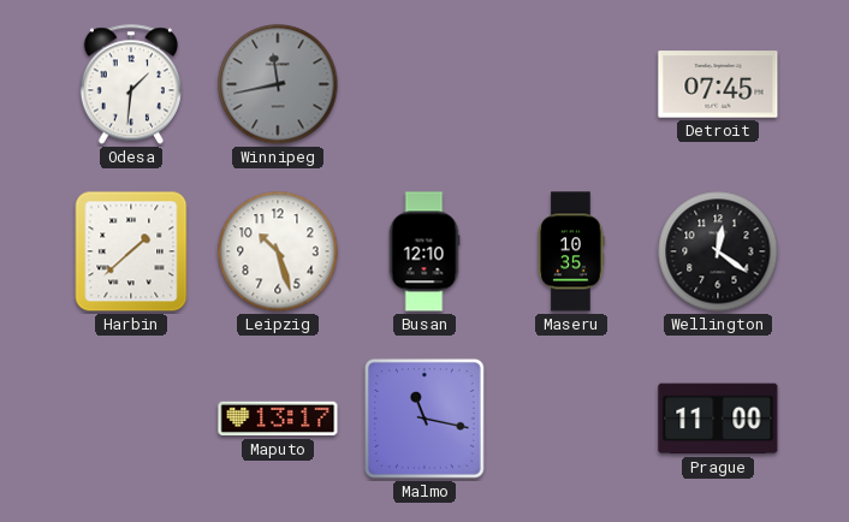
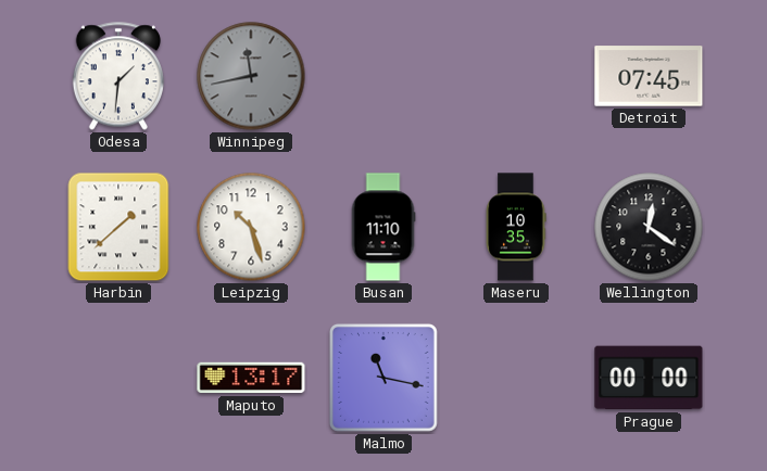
Busan: 12:10 -> 11:10
Prague: 11:00 -> 00:00
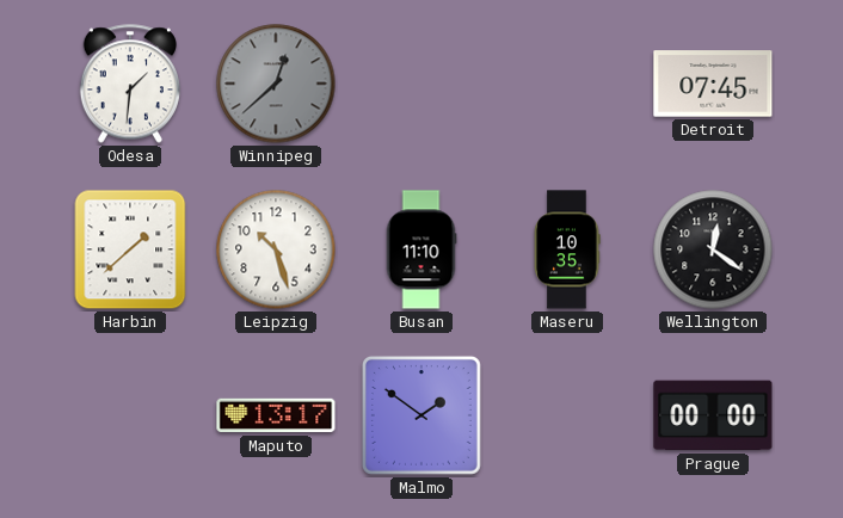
Winnipeg: 11:43 -> 12:38
Malmo: 11:17 -> 1:51
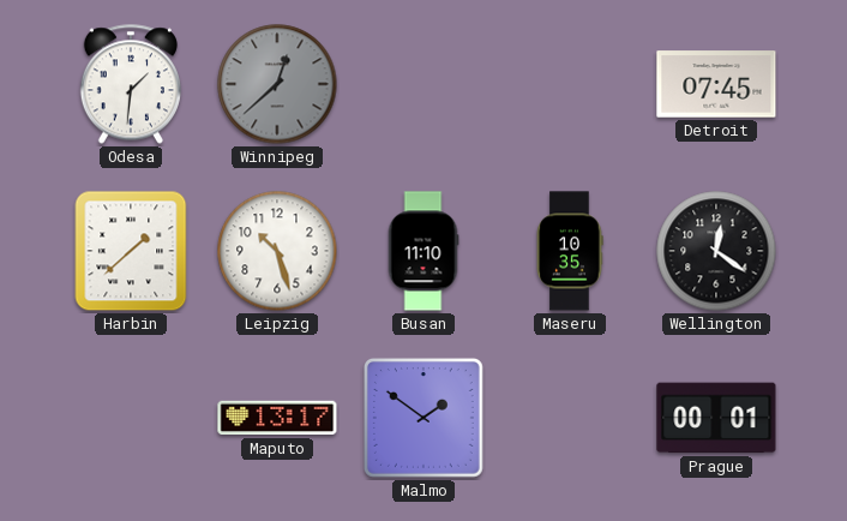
Prague: 00:00 -> 00:01
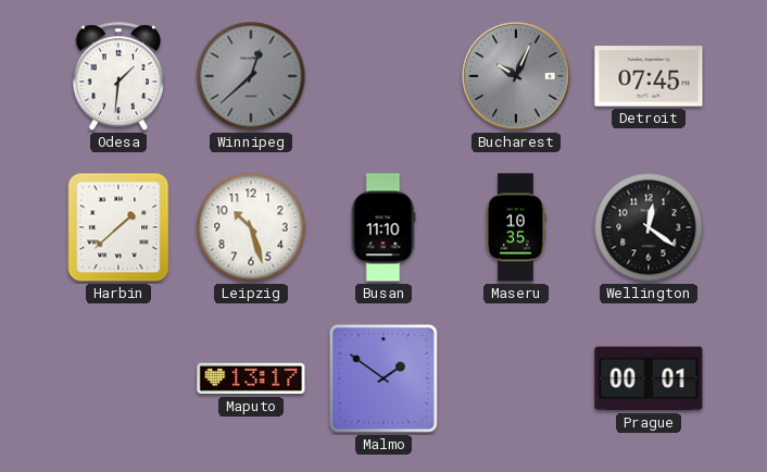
Bucharest: none -> 10:04
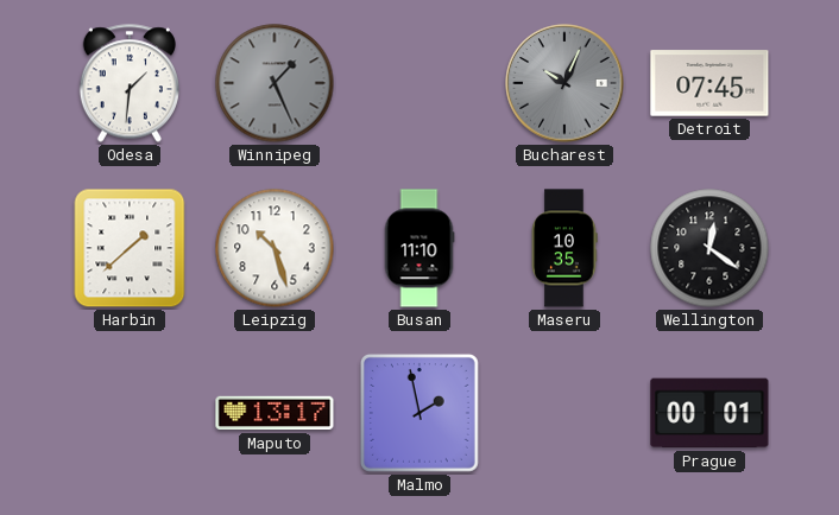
Winnipeg: 12:38 -> 1:26
Malmo: 1:51 -> 1:58
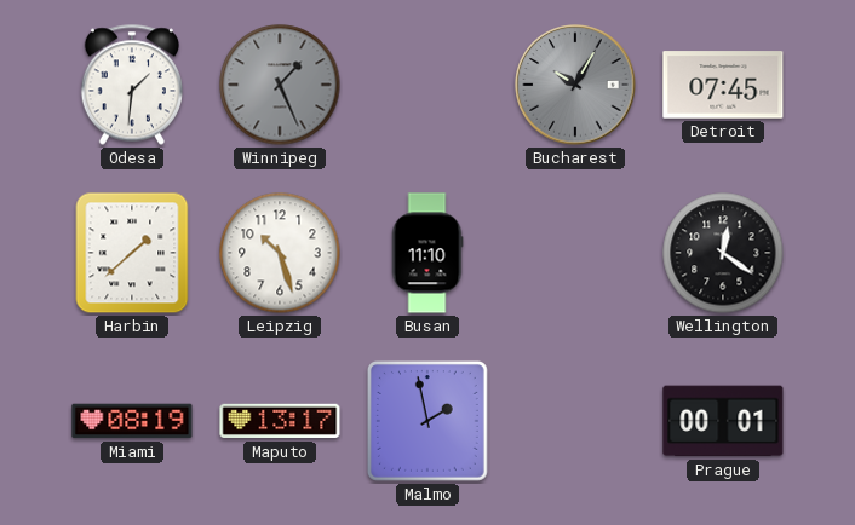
Bucharest: 10:04 -> 10:05
Maseru: 10:35 -> none
Miami: none -> 08:19
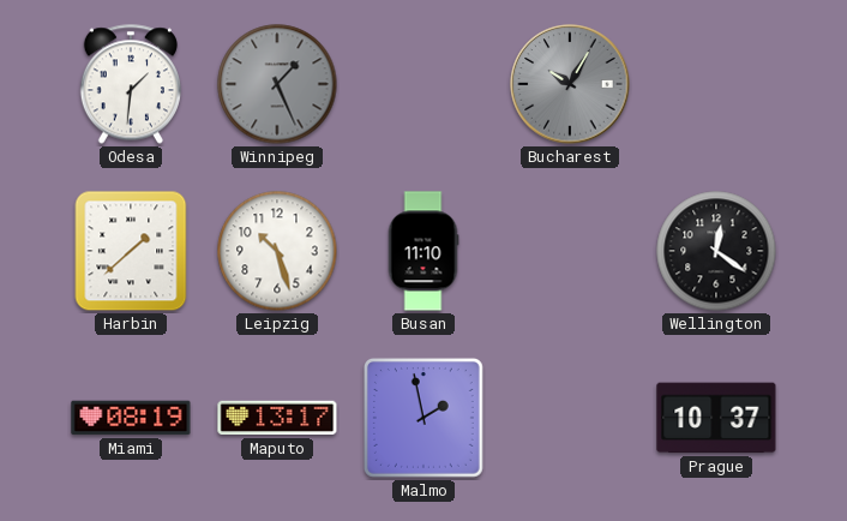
Detroit: 07:45 -> none
Prague: 00:01 -> 10:37
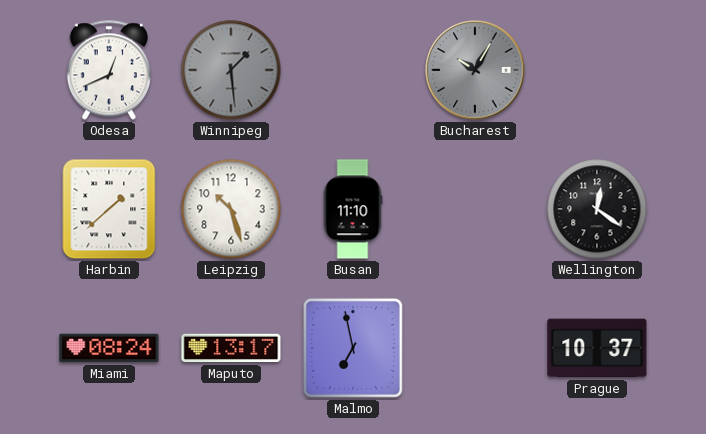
Odesa: 1:31 -> 12:41
Winnipeg: 1:26 -> 1:29
Miami: 08:19 -> 08:24
Malmo: 1:58 -> 6:58
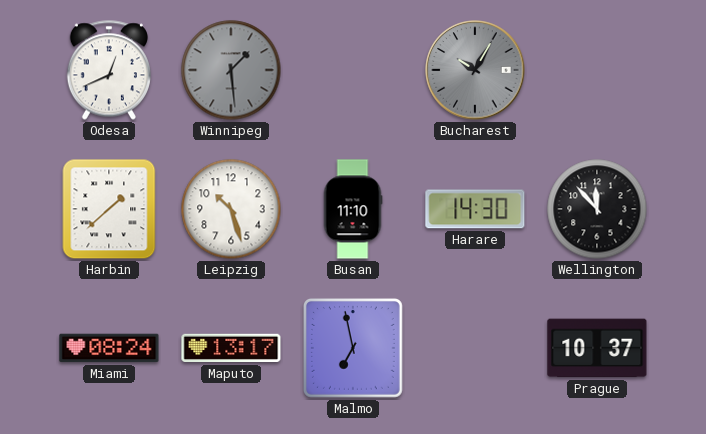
Harare: none -> 14:30
Wellington: 12:21 -> 11:53
